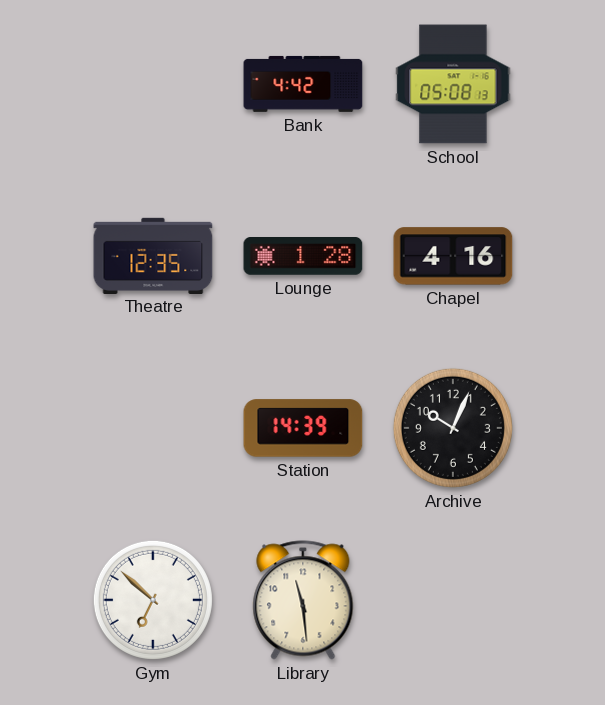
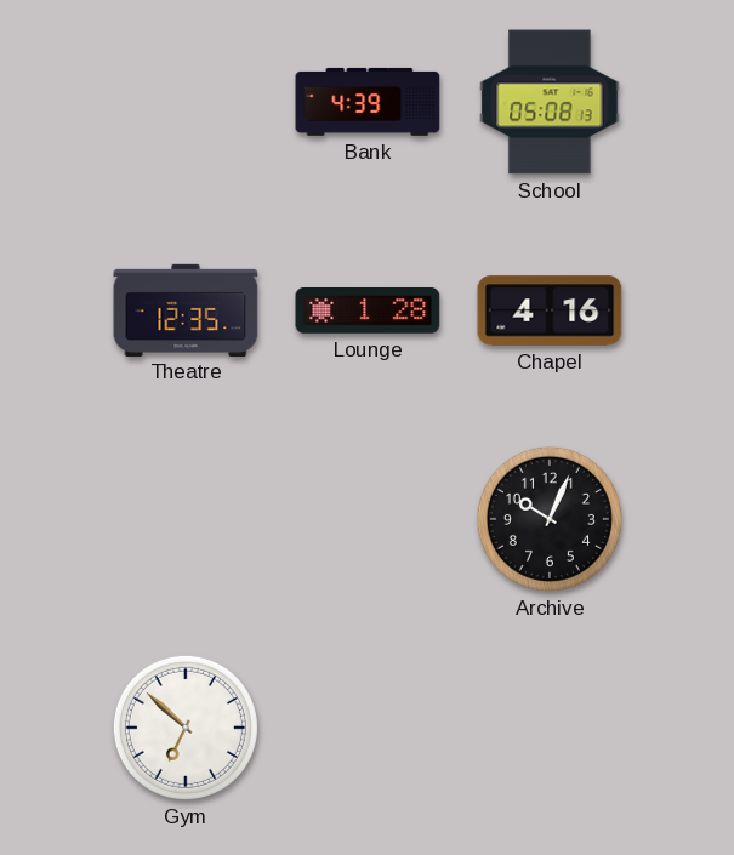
Bank: 4:42 -> 4:39
Station: 14:39 -> none
Library: 11:29 -> none
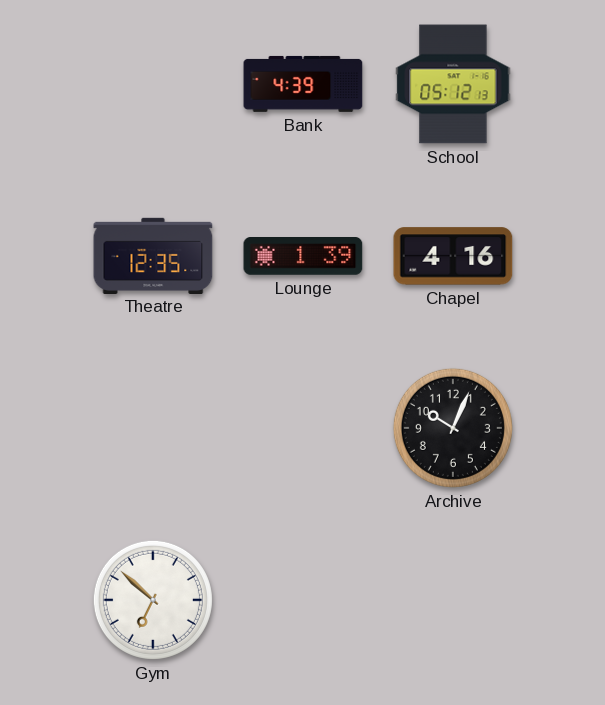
School: 05:08 -> 05:12
Lounge: 1:28 -> 1:39
